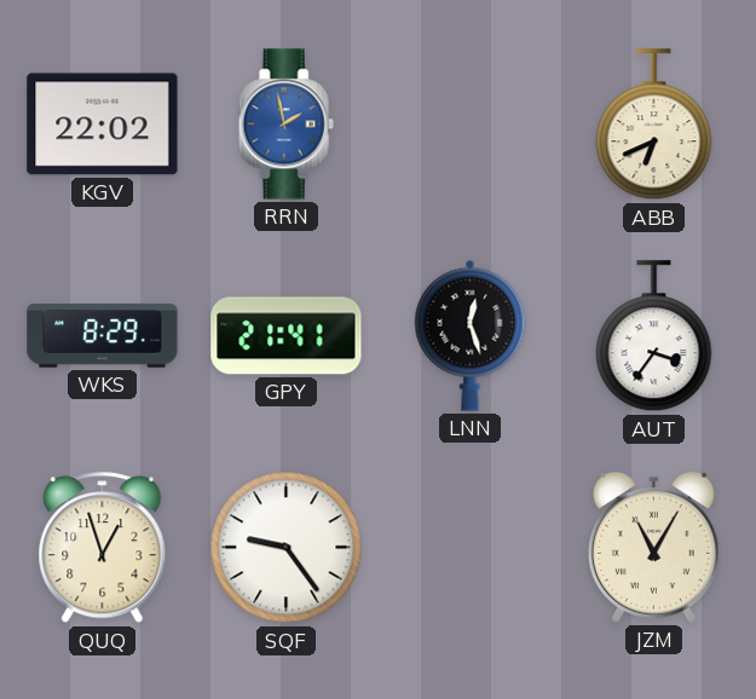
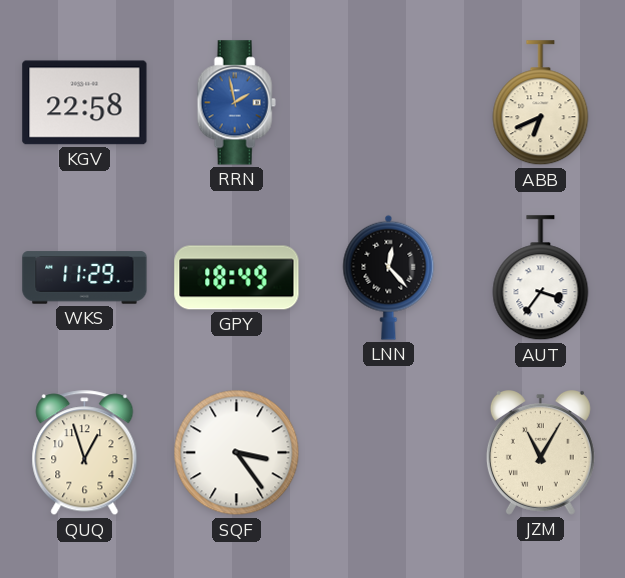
KGV: 22:02 -> 22:58
WKS: 8:29 -> 11:29
GPY: 21:41 -> 18:49
LNN: 12:27 -> 12:23
SQF: 9:24 -> 3:24
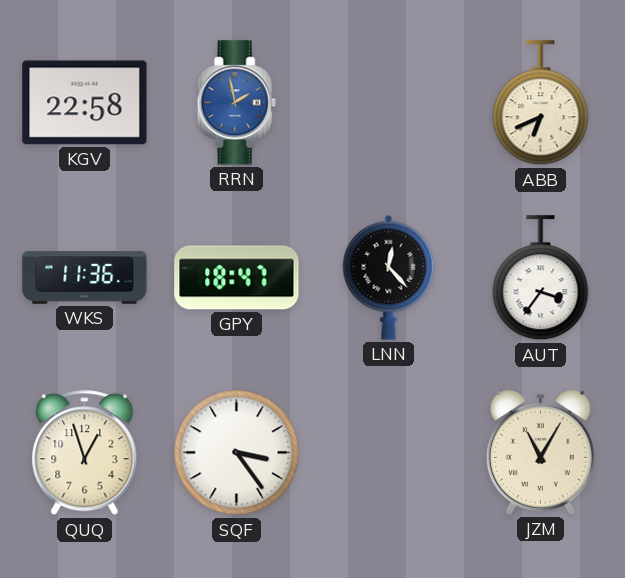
WKS: 11:29 -> 11:36
GPY: 18:49 -> 18:47
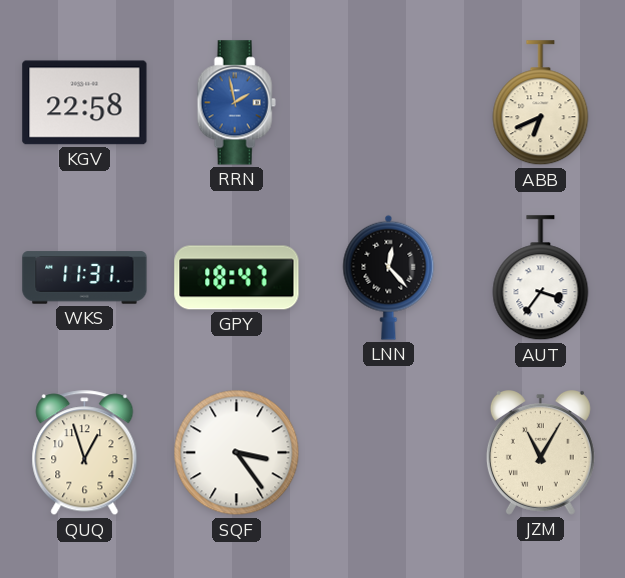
WKS: 11:36 -> 11:31
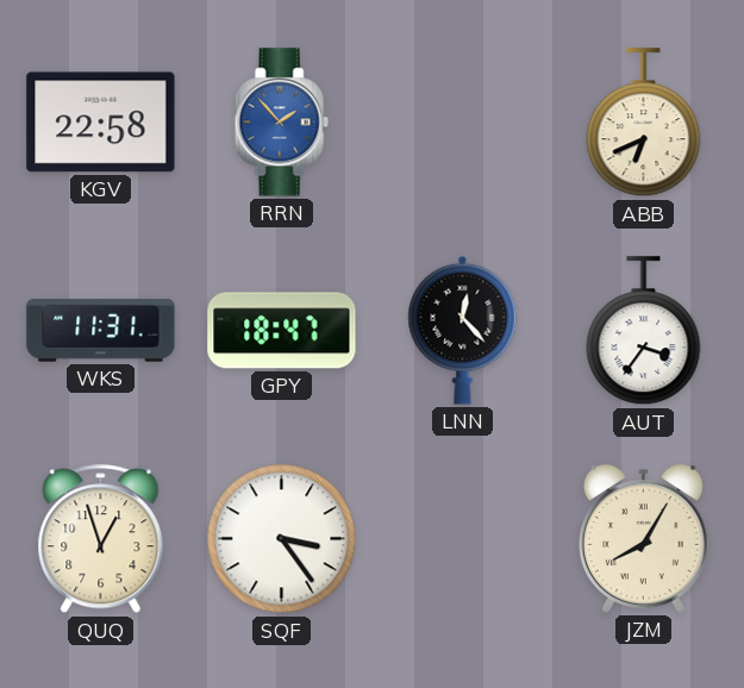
RRN: 1:58 -> 1:53
JZM: 11:05 -> 8:05
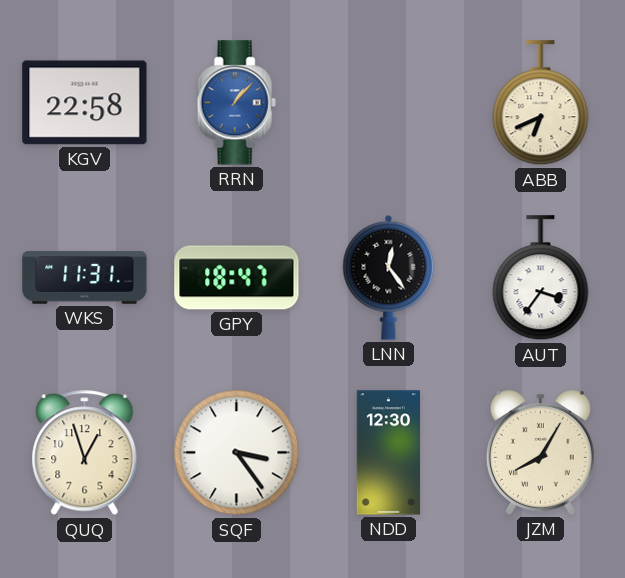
RRN: 1:53 -> 1:07
LNN: 12:23 -> 12:24
NDD: none -> 12:30
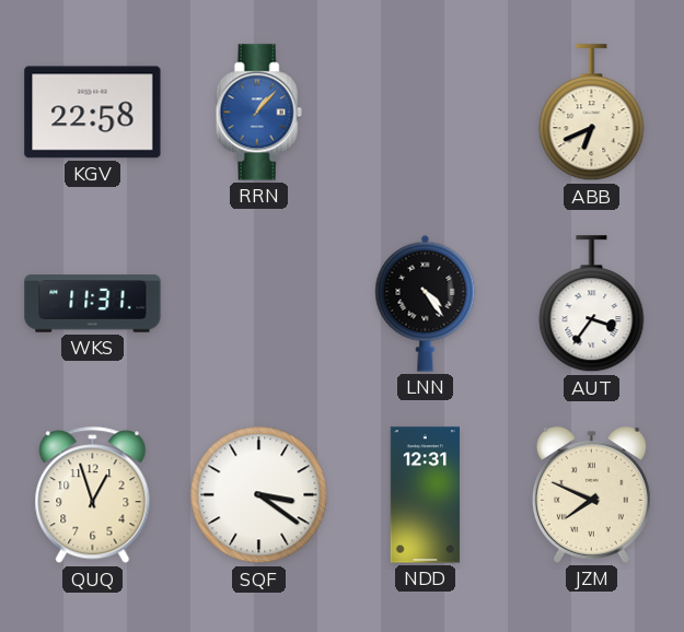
GPY: 18:47 -> none
LNN: 12:24 -> 4:24
SQF: 3:24 -> 3:21
NDD: 12:30 -> 12:31
JZM: 8:05 -> 7:49
